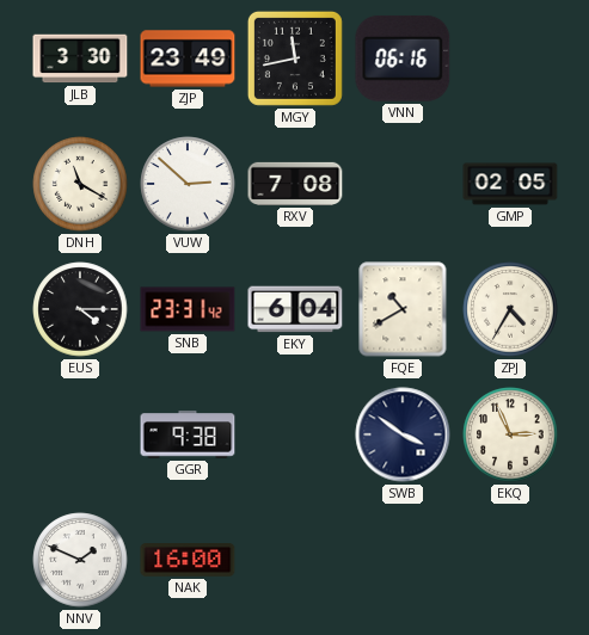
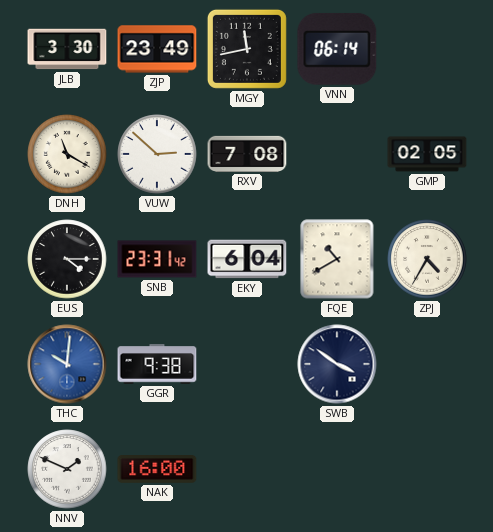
VNN: 06:16 -> 06:14
THC: none -> 10:01
EKQ: 2:56 -> none
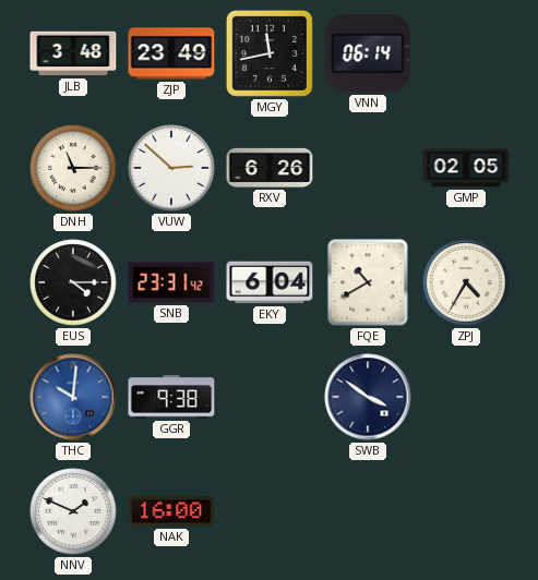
JLB: 3:30 -> 3:48
DNH: 11:20 -> 11:15
RXV: 7:08 -> 6:26
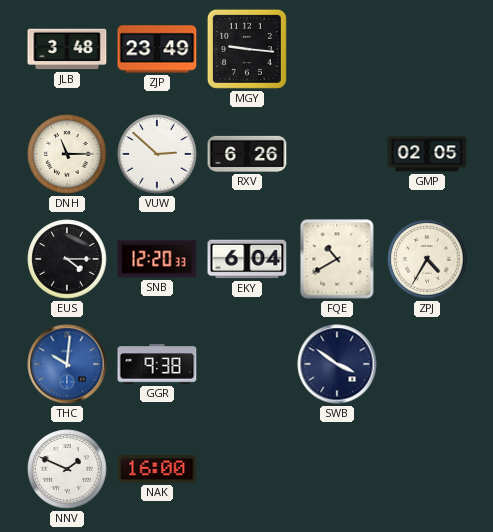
MGY: 11:43 -> 9:16
VNN: 06:14 -> none
SNB: 23:31 -> 12:20
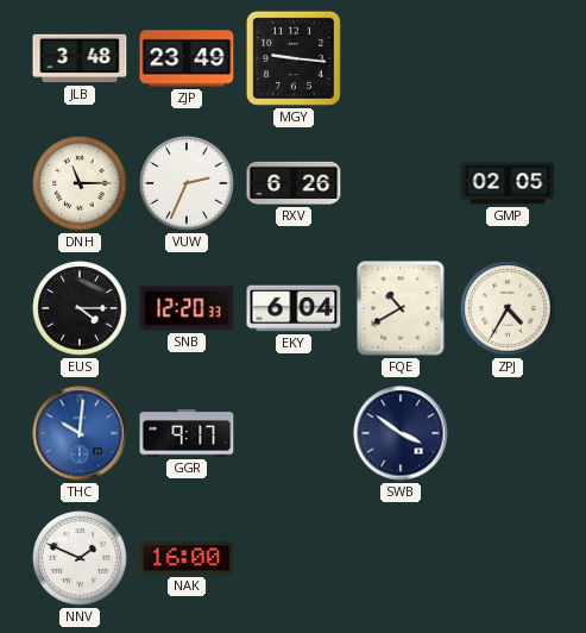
VUW: 2:52 -> 2:34
GGR: 9:38 -> 9:17
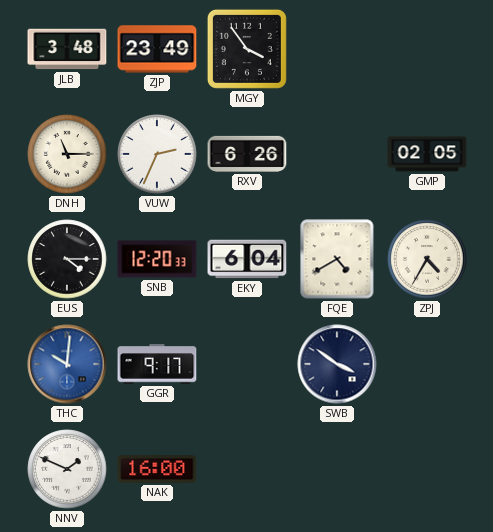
MGY: 9:16 -> 3:54
FQE: 10:40 -> 4:40
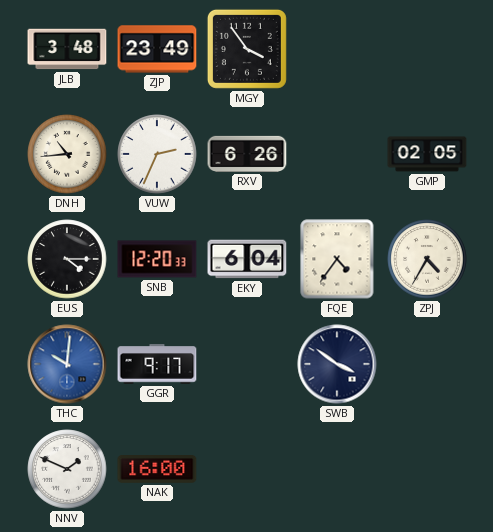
DNH: 11:15 -> 10:44
FQE: 4:40 -> 4:36
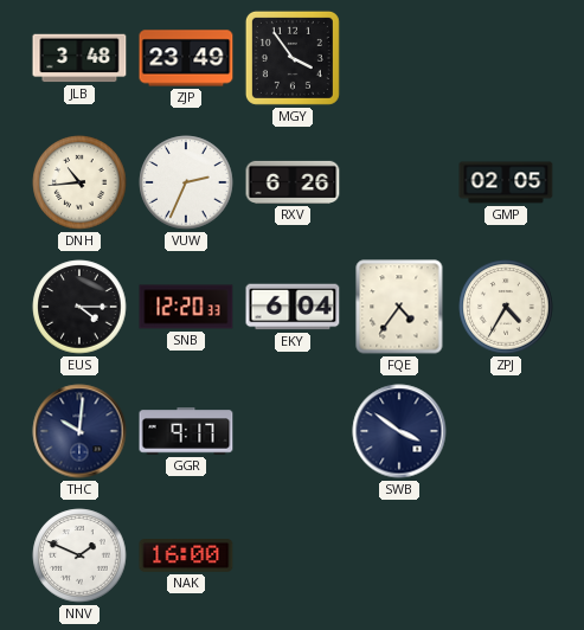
THC dial: blue -> navy
